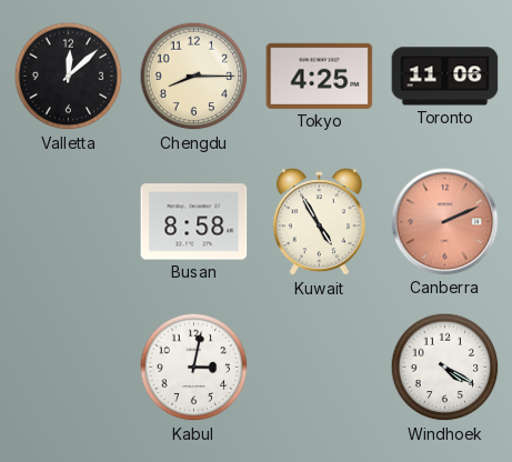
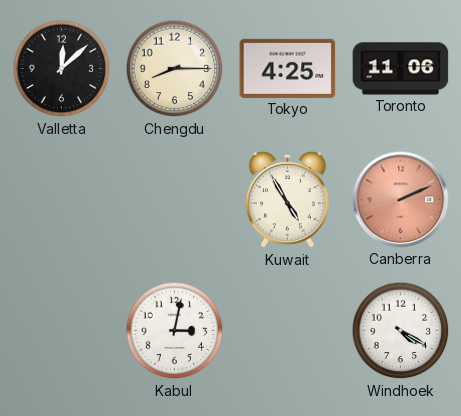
Busan: 8:58 -> none
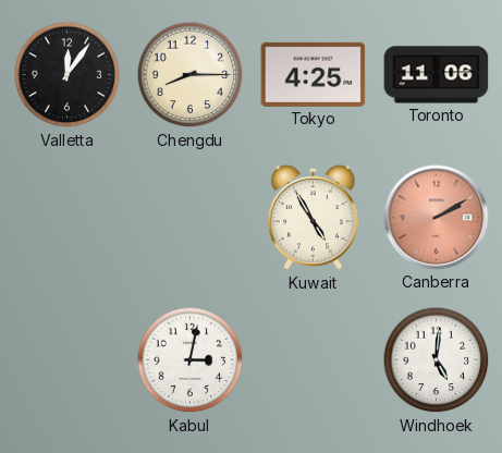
Valletta: 12:08 -> 12:06
Canberra: 2:11 -> 2:10
Windhoek: 4:20 -> 5:01
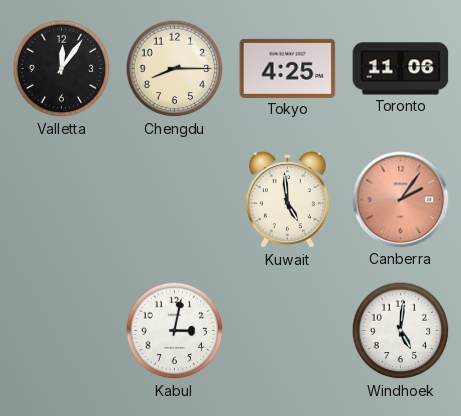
Kuwait: 4:55 -> 4:59
Canberra: 2:10 -> 2:06
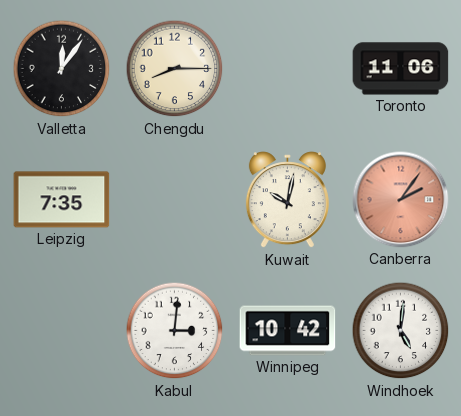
Tokyo: 4:25 -> none
Leipzig: none -> 7:35
Kuwait: 4:59 -> 10:02
Kabul: 3:02 -> 3:01
Winnipeg: none -> 10:42
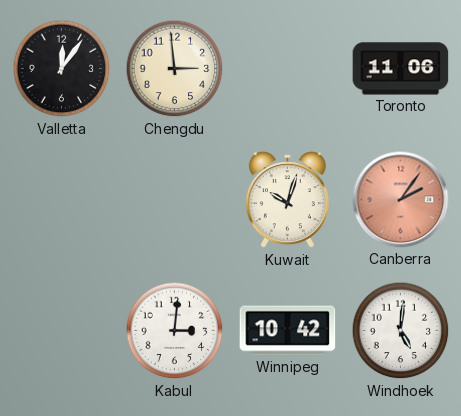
Chengdu: 8:15 -> 2:59
Leipzig: 7:35 -> none
Kuwait: 10:02 -> 10:03
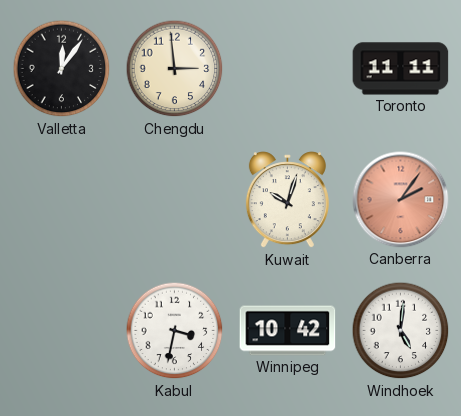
Toronto: 11:06 -> 11:11
Kabul: 3:01 -> 3:32
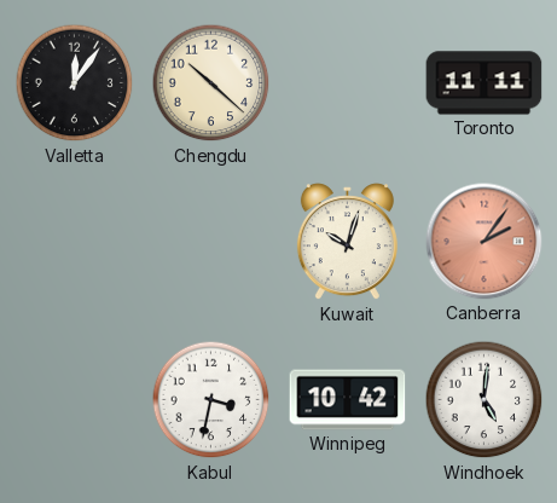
Chengdu: 2:59 -> 10:22
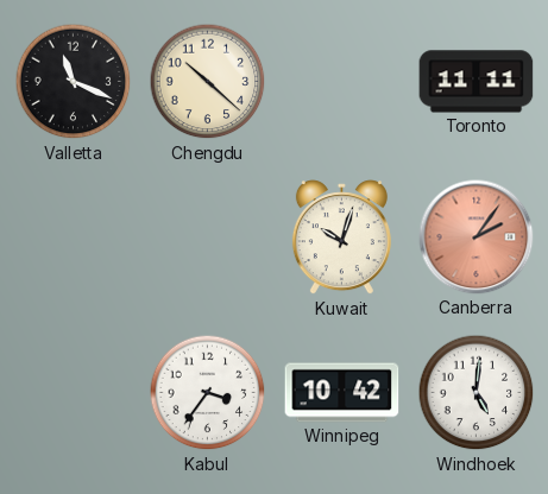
Valletta: 12:06 -> 11:19
Kabul: 3:32 -> 3:36
